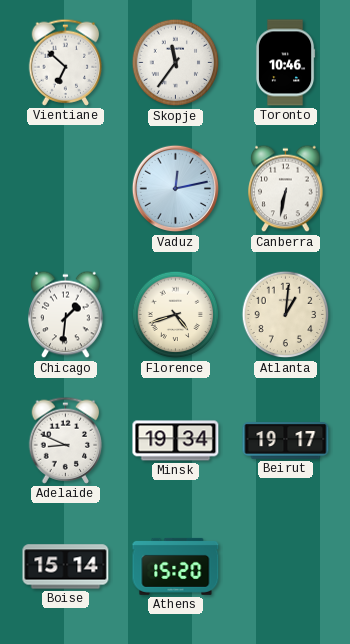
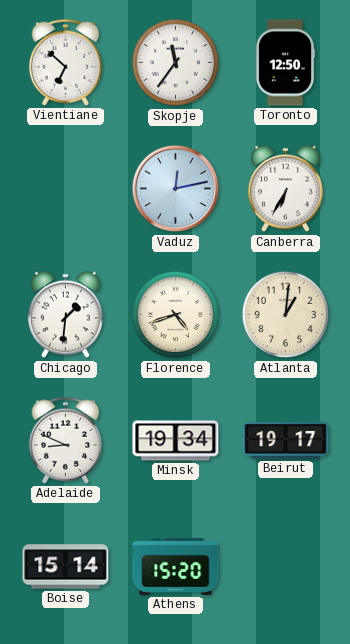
Toronto: 10:46 -> 12:50
Canberra: 6:32 -> 6:35
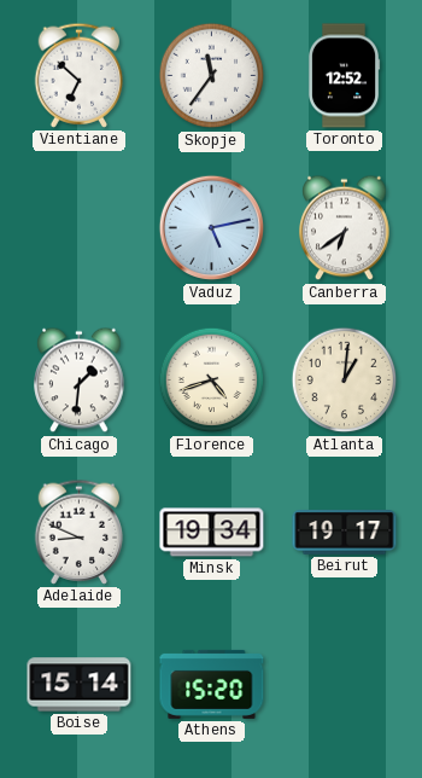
Toronto: 12:50 -> 12:52
Vaduz: 12:13 -> 5:13
Canberra: 6:35 -> 6:39
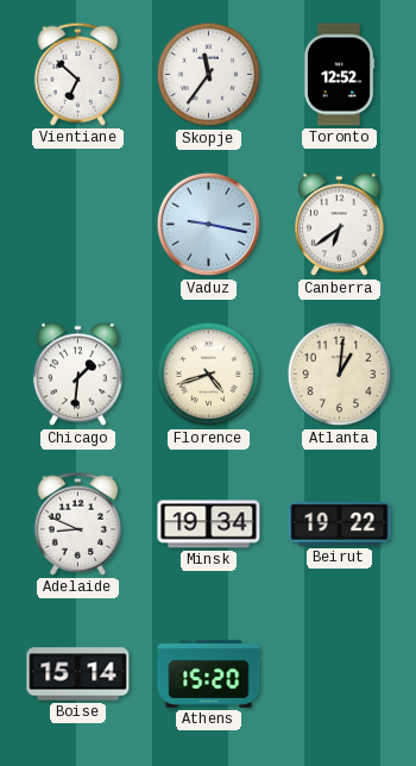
Vaduz: 5:13 -> 9:17
Beirut: 19:17 -> 19:22
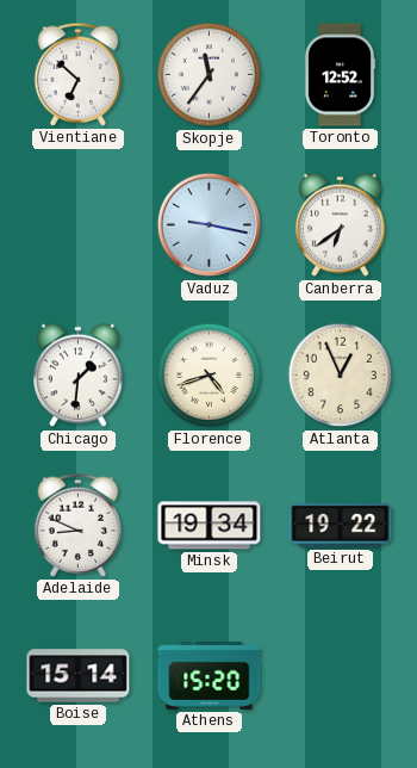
Atlanta: 1:01 -> 12:56
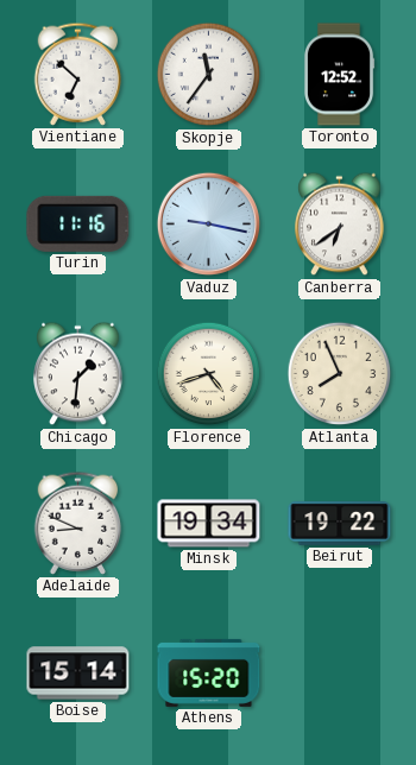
Turin: none -> 11:16
Atlanta: 12:56 -> 7:56
